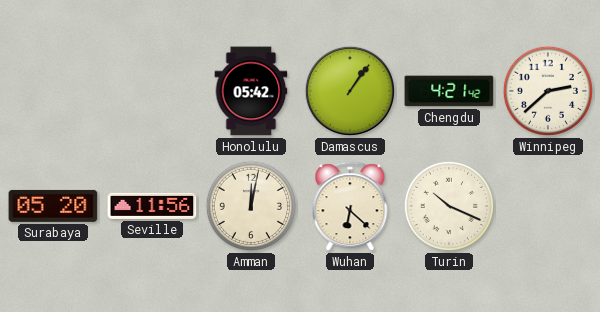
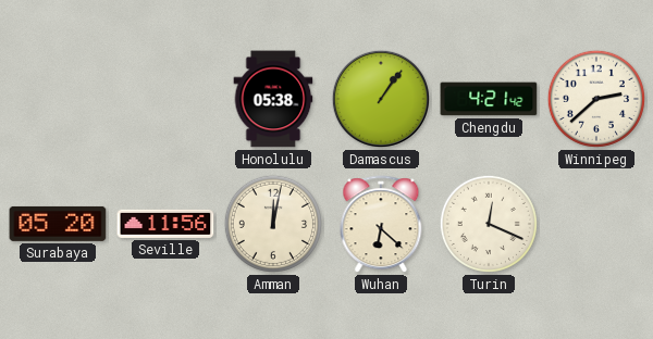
Honolulu: 05:42 -> 05:38
Turin: 10:19 -> 12:19
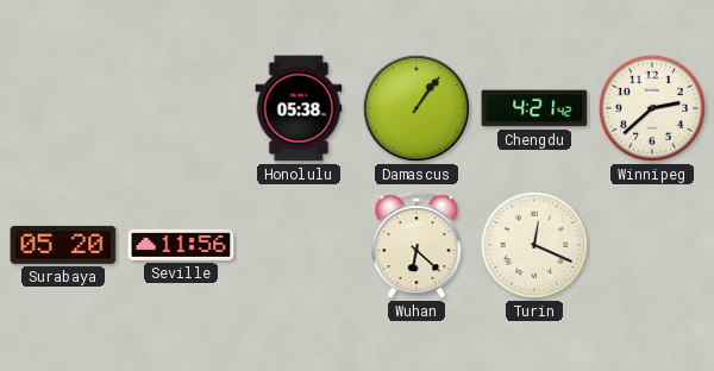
Amman: 12:02 -> none
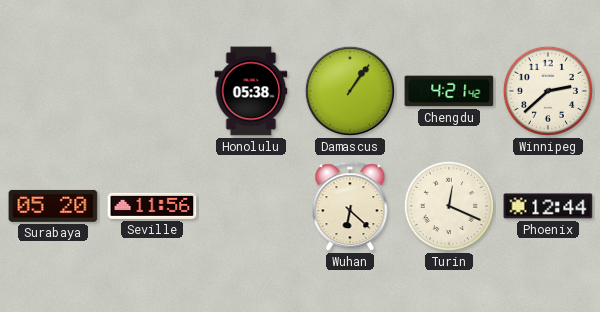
Phoenix: none -> 12:44
